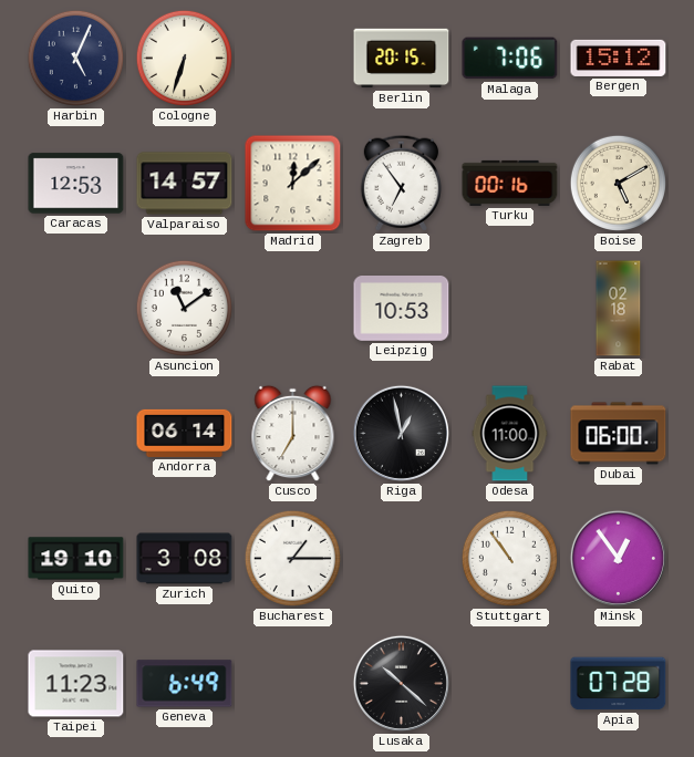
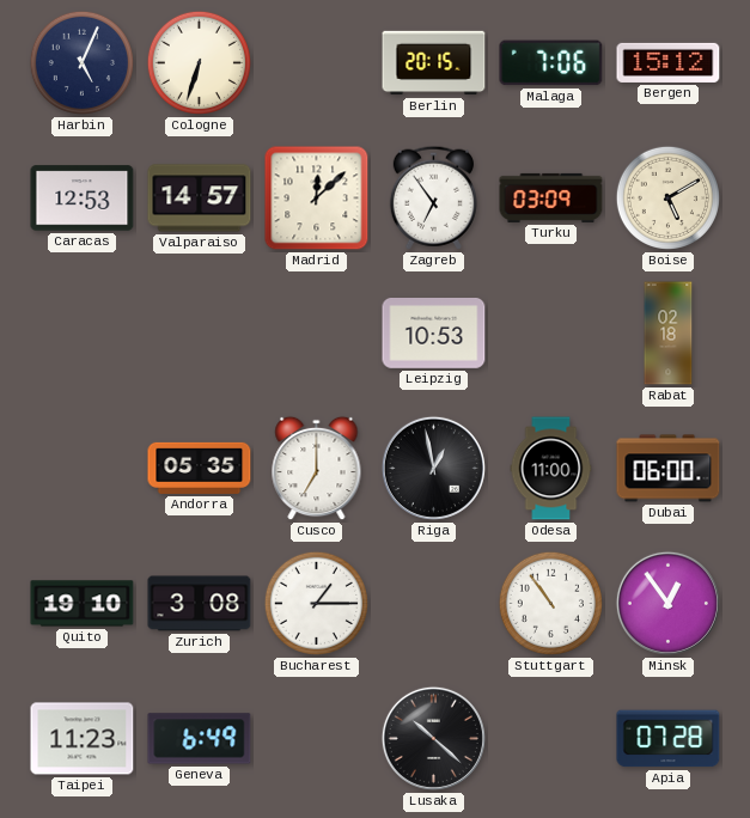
Turku: 00:16 -> 03:09
Asuncion: 11:09 -> none
Andorra: 06:14 -> 05:35
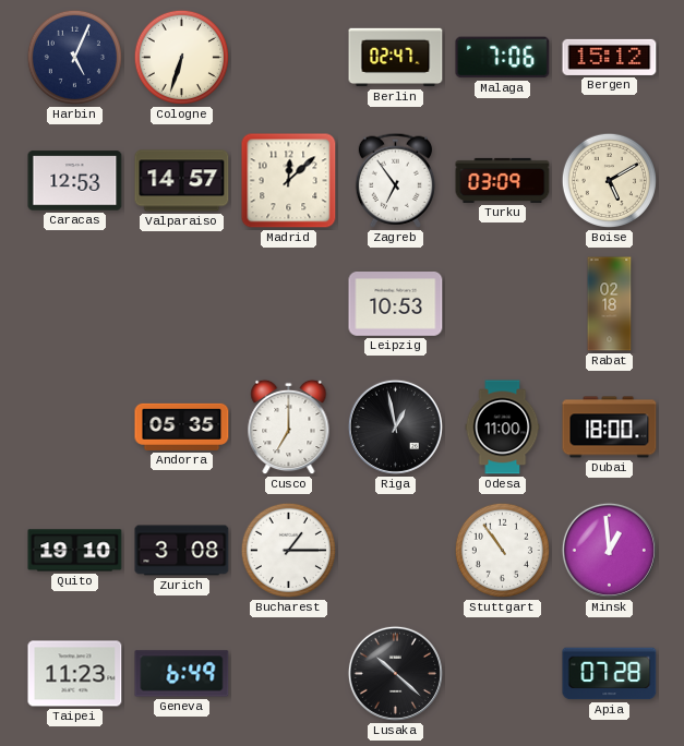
Berlin: 20:15 -> 02:47
Dubai: 06:00 -> 18:00
Minsk: 12:54 -> 12:59
